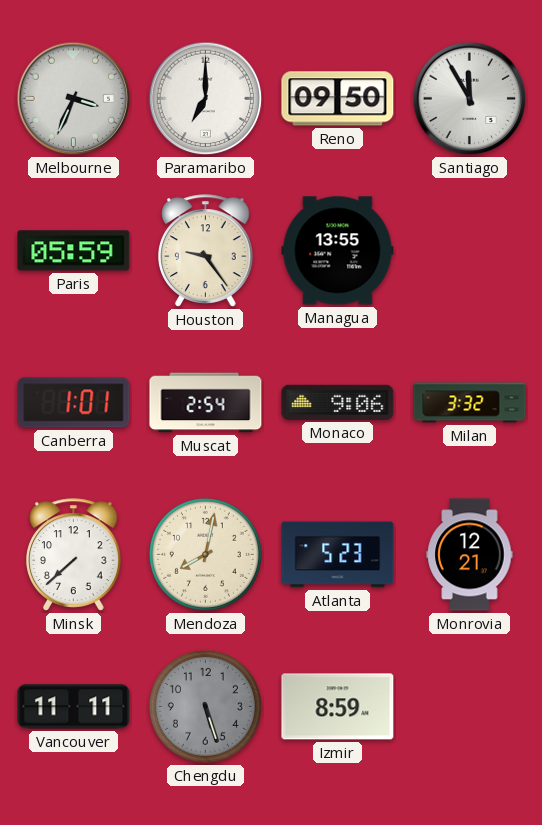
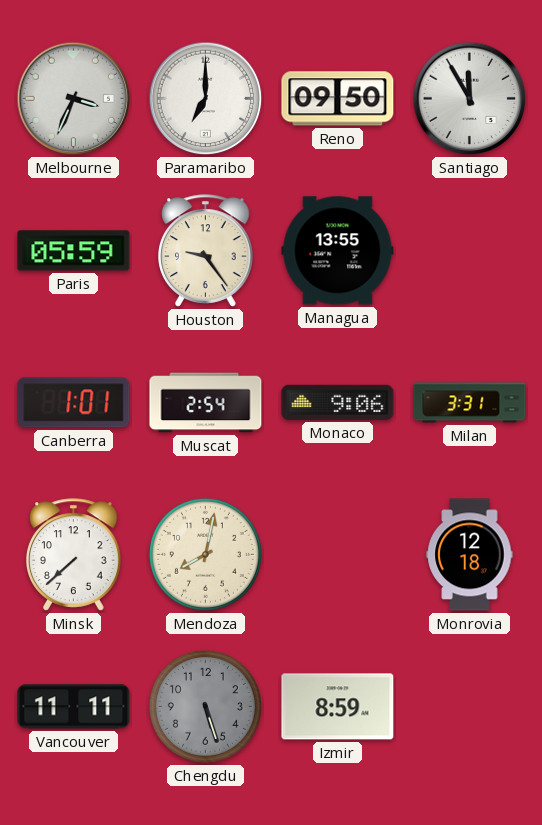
Milan: 3:32 -> 3:31
Atlanta: 5:23 -> none
Monrovia: 12:21 -> 12:18
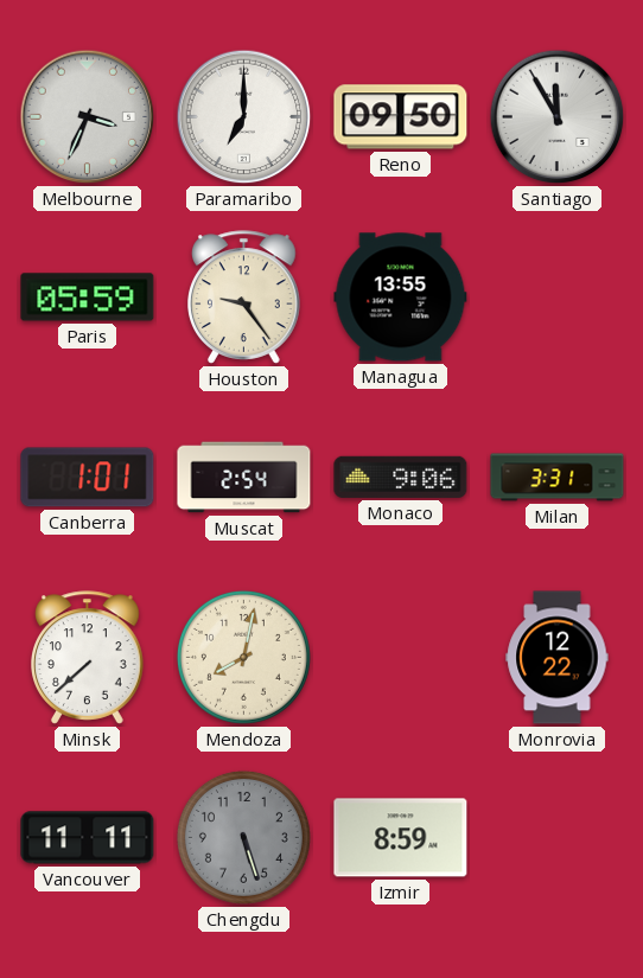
Monrovia: 12:18 -> 12:22
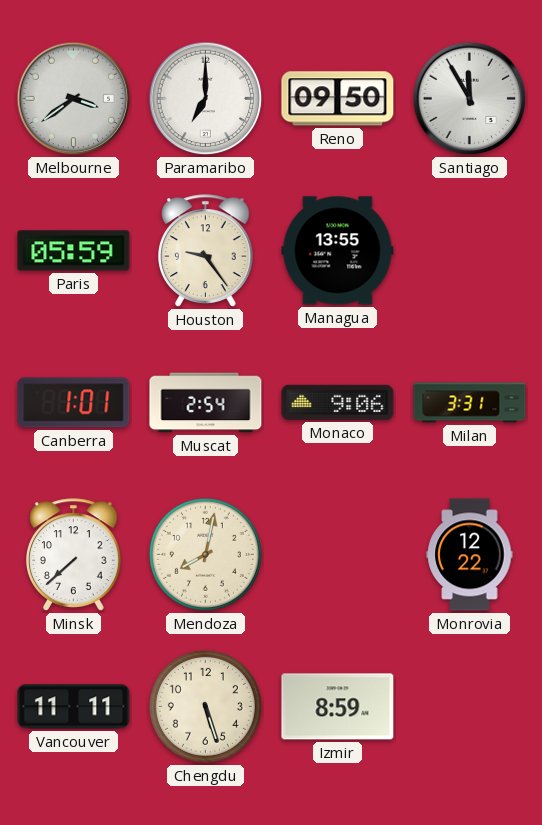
Melbourne: 3:34 -> 3:39
Chengdu dial: grey -> cream
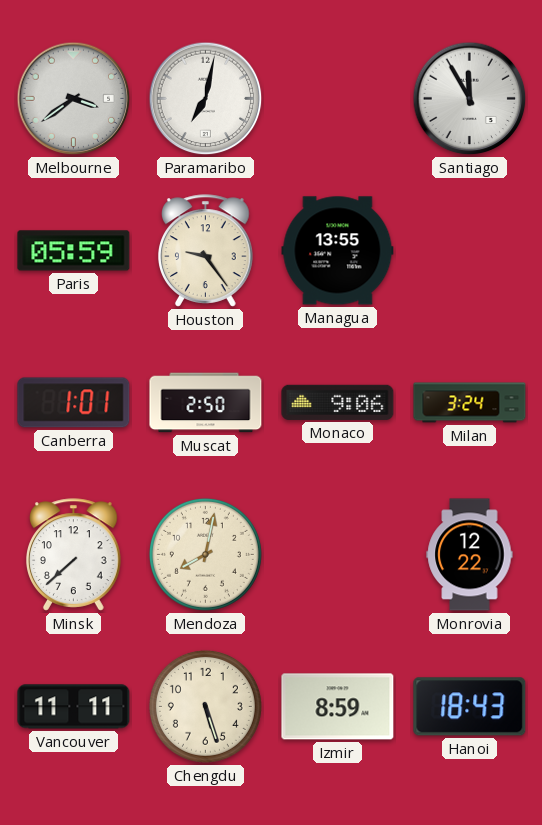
Paramaribo: 7:00 -> 7:02
Reno: 09:50 -> none
Muscat: 2:54 -> 2:50
Milan: 3:31 -> 3:24
Hanoi: none -> 18:43
